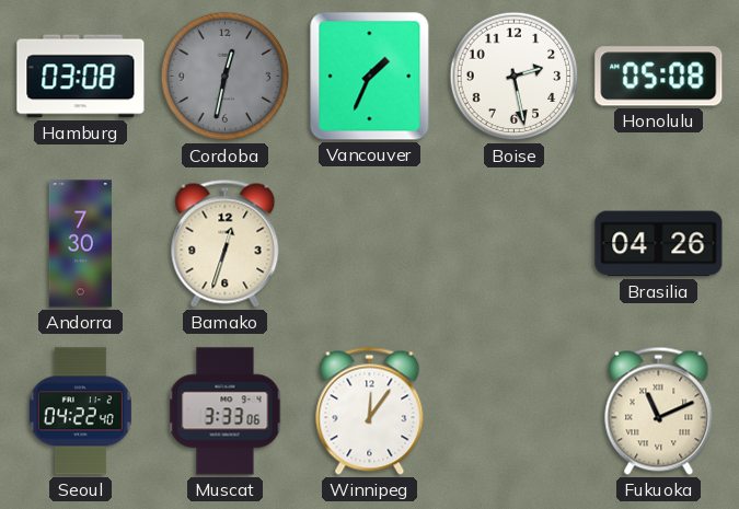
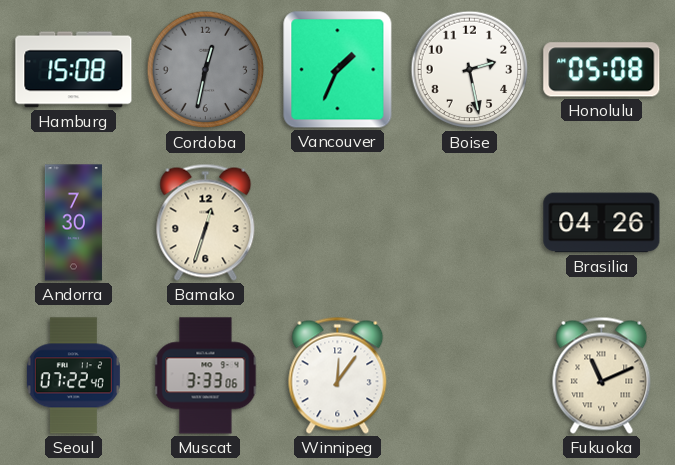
Hamburg: 03:08 -> 15:08
Seoul: 04:22 -> 07:22
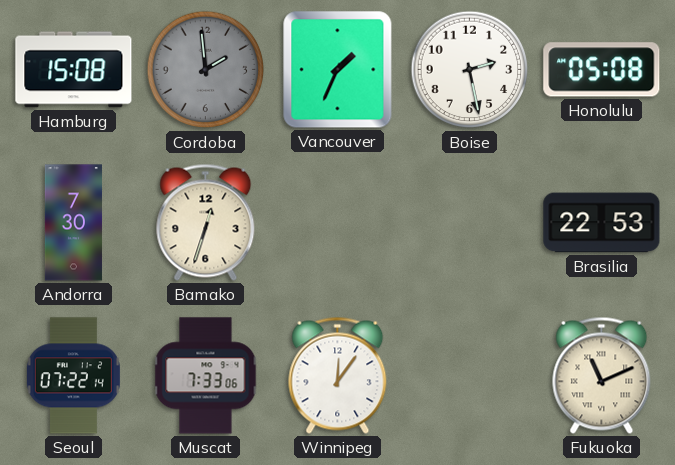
Cordoba: 12:32 -> 1:59
Brasilia: 04:26 -> 22:53
Seoul: 07:22:40 -> 07:22:14
Muscat: 3:33 -> 7:33
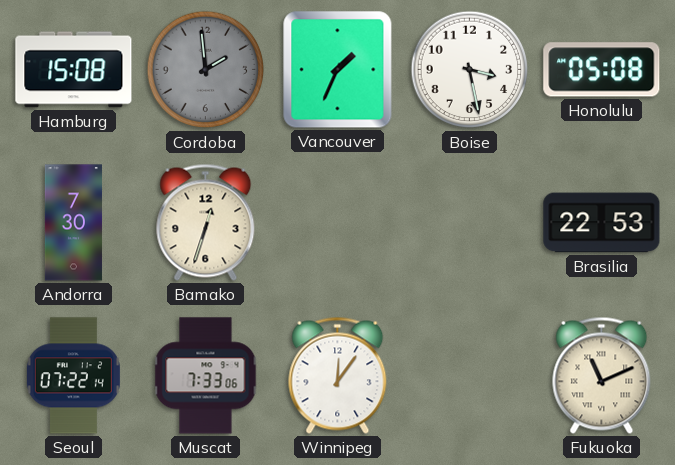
Boise: 2:28 -> 3:28
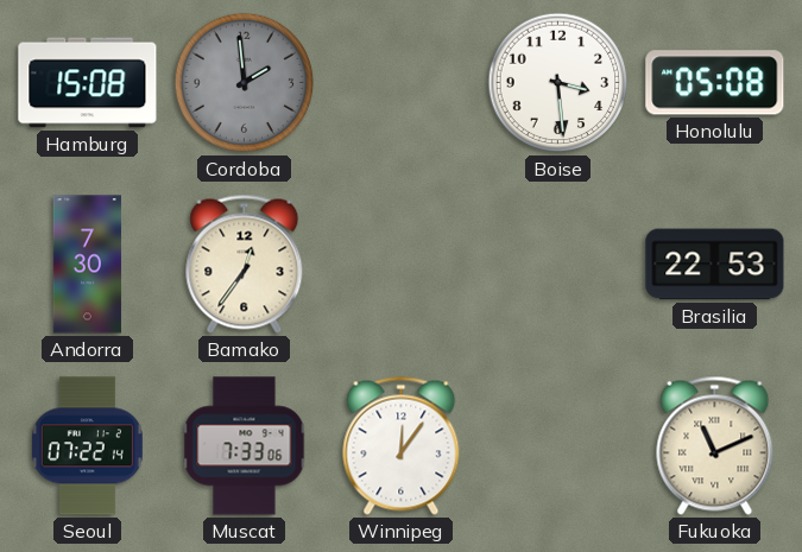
Vancouver: 1:34 -> none
Boise: 3:28 -> 3:29
Bamako: 12:33 -> 12:36
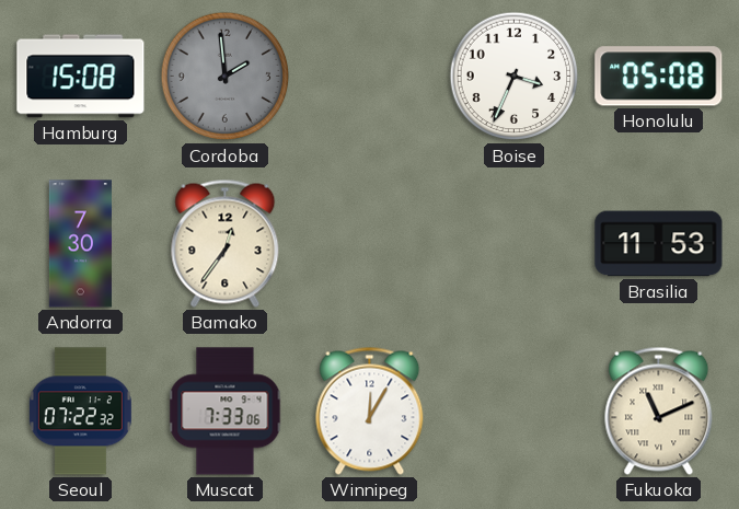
Boise: 3:29 -> 3:34
Brasilia: 22:53 -> 11:53
Seoul: 07:22:14 -> 07:22:32
Winnipeg: 12:06 -> 12:05
